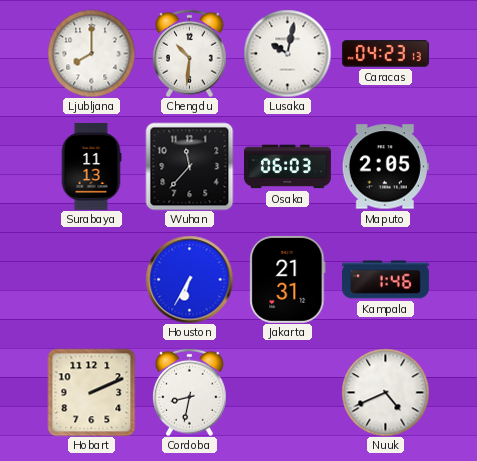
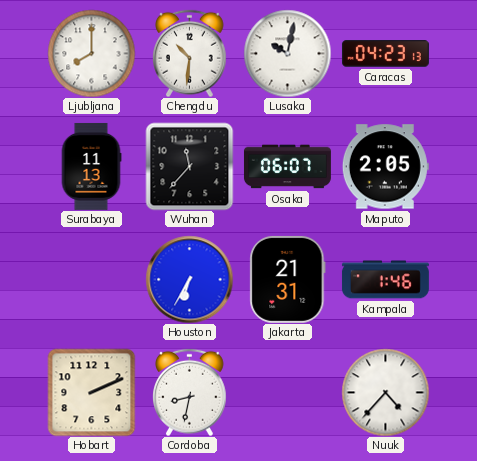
Osaka: 06:03 -> 06:07
Nuuk: 4:41 -> 4:37
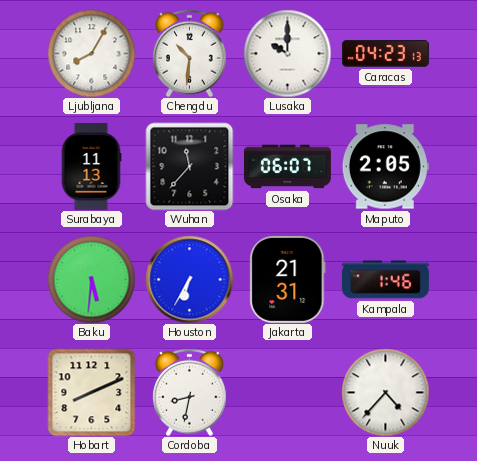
Ljubljana: 8:00 -> 8:05
Lusaka: 10:02 -> 10:00
Baku: none -> 5:31
Hobart: 2:11 -> 8:11
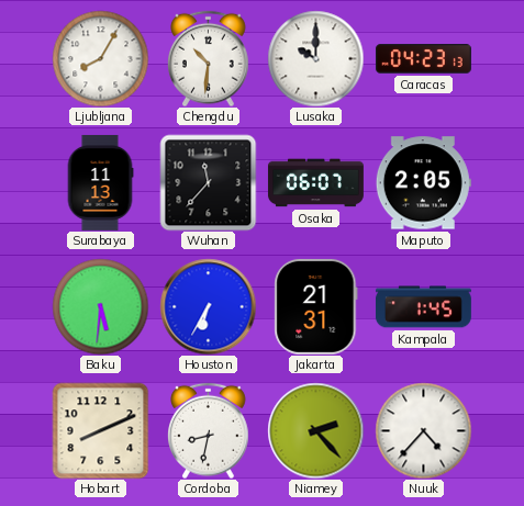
Kampala: 1:46 -> 1:45
Niamey: none -> 2:23
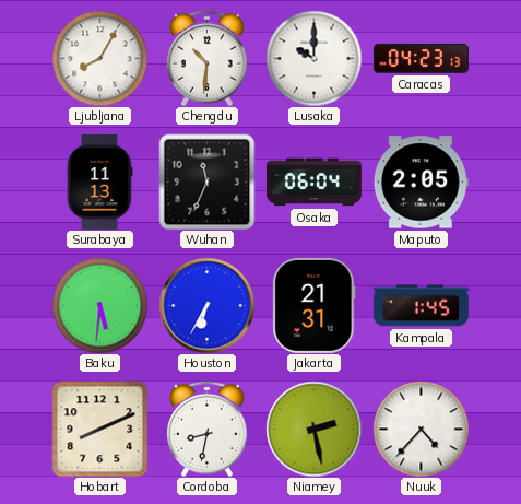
Wuhan: 11:37 -> 11:34
Osaka: 06:07 -> 06:04
Niamey: 2:23 -> 2:28
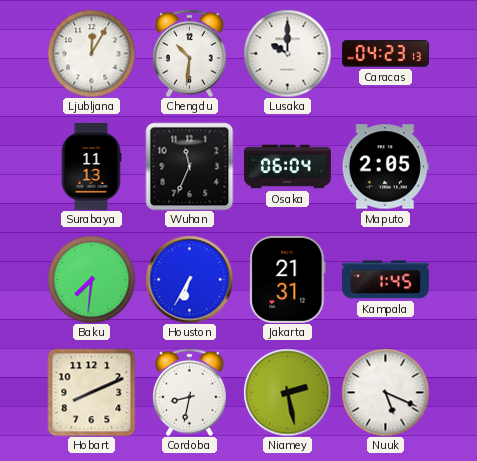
Ljubljana: 8:05 -> 12:05
Baku: 5:31 -> 7:31
Nuuk: 4:37 -> 5:19
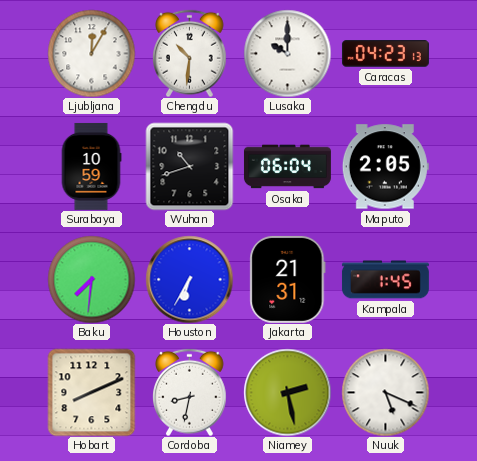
Surabaya: 11:13 -> 10:59
Wuhan: 11:34 -> 10:42
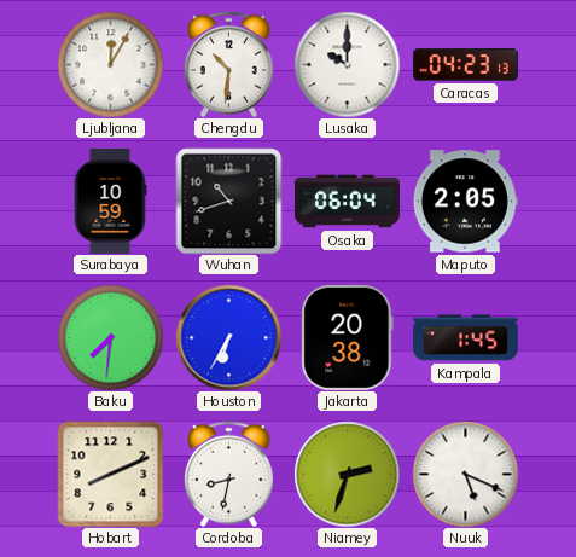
Jakarta: 21:31 -> 20:38
Niamey: 2:28 -> 2:33
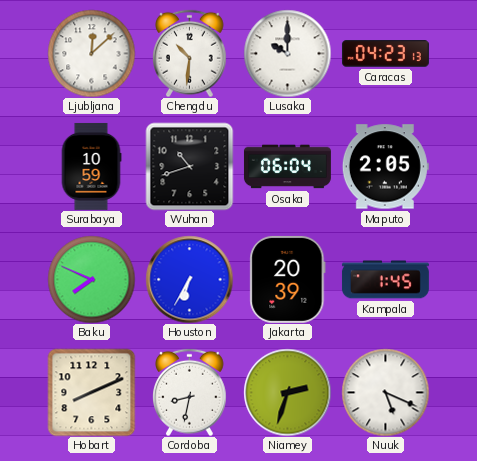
Ljubljana: 12:05 -> 12:08
Baku: 7:31 -> 7:49
Jakarta: 20:38 -> 20:39
